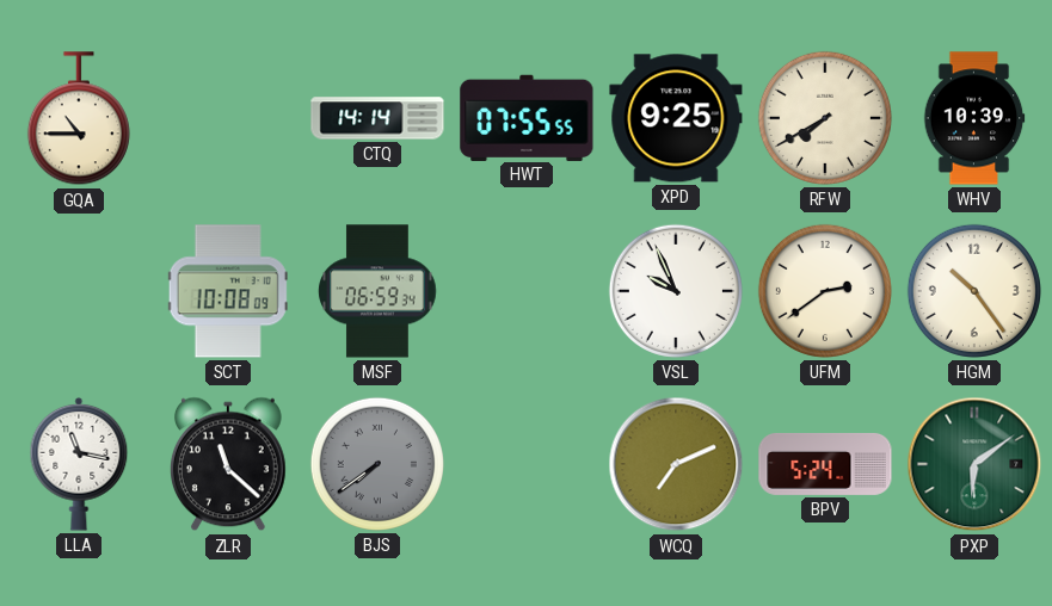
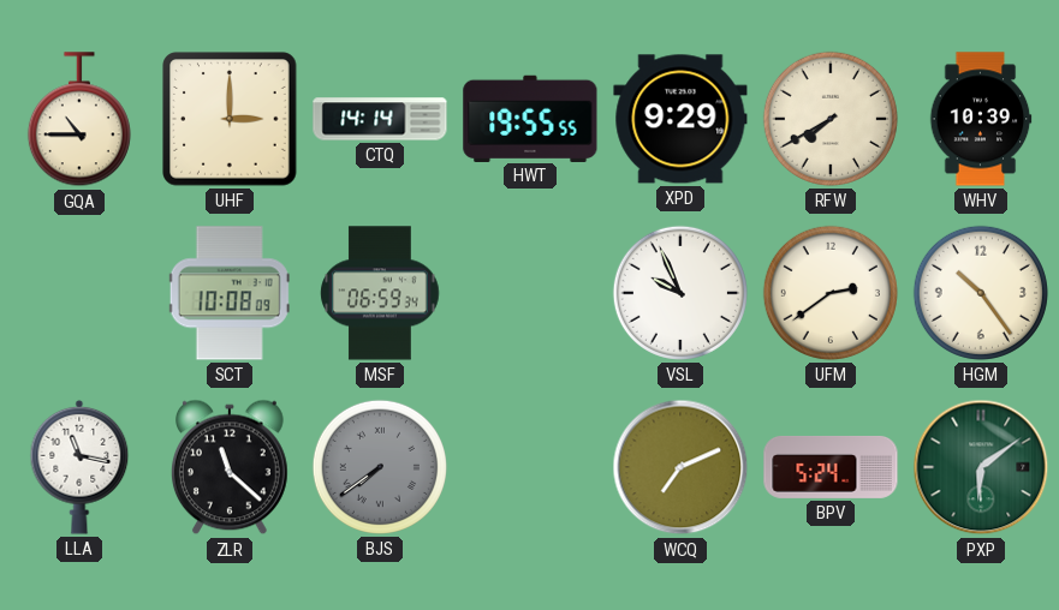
UHF: none -> 3:00
HWT: 07:55 -> 19:55
XPD: 9:25 -> 9:29
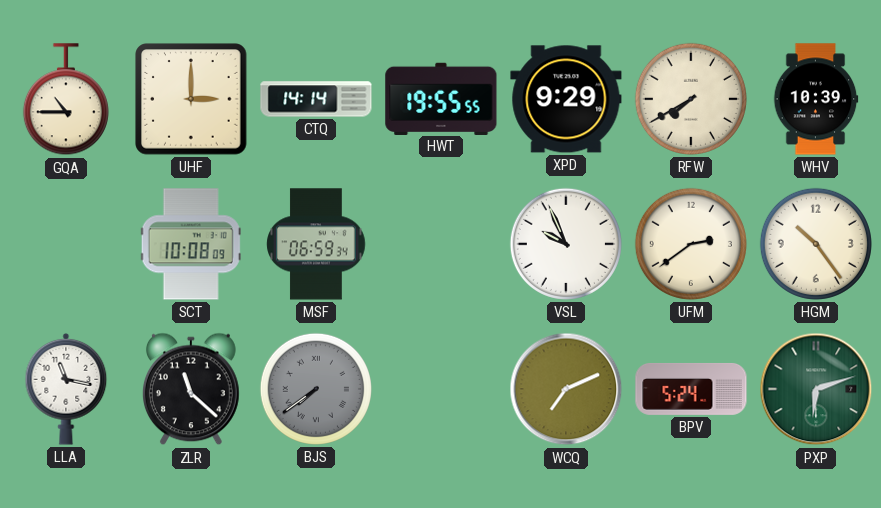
PXP: 6:09 -> 6:12
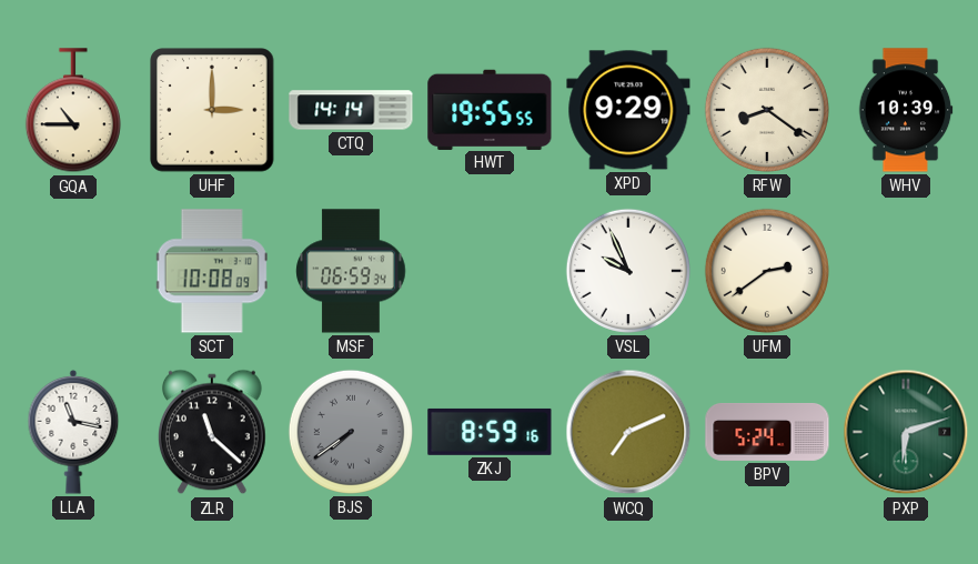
RFW: 7:40 -> 8:21
HGM: 10:24 -> none
ZKJ: none -> 8:59
